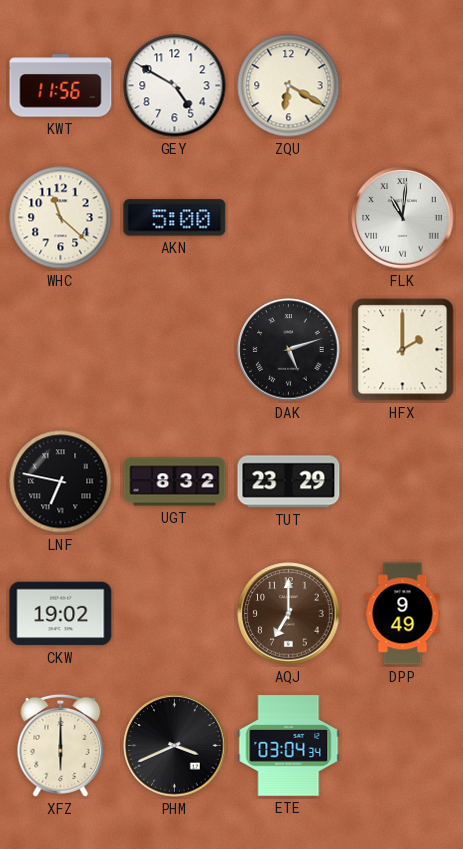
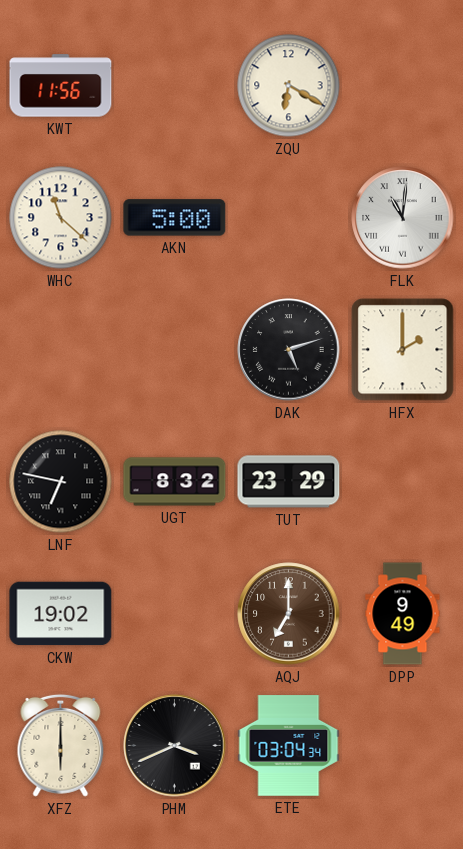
GEY: 4:50 -> none
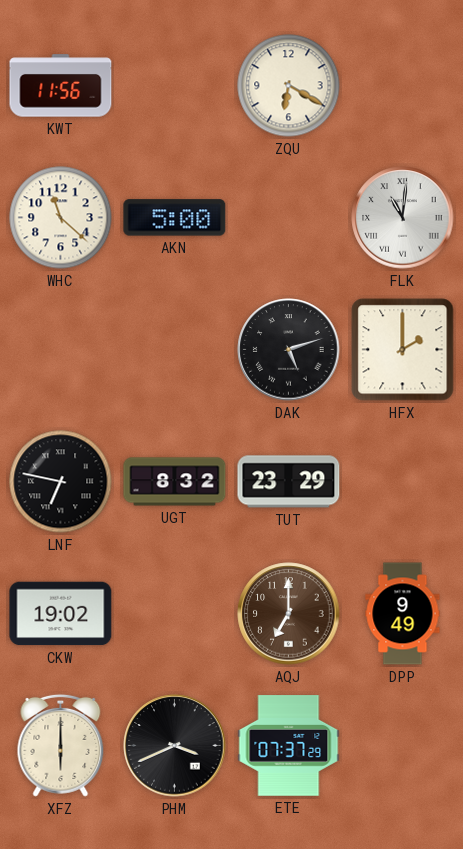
ETE: 03:04 -> 07:37
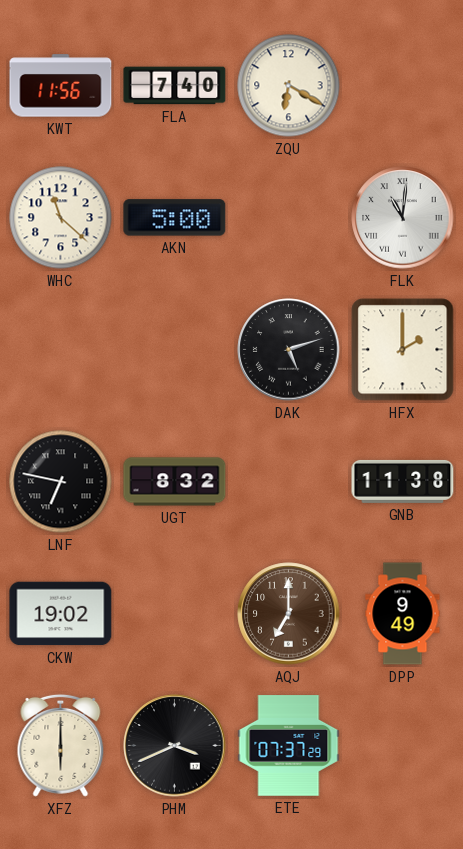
FLA: none -> 7:40
TUT: 23:29 -> none
GNB: none -> 11:38
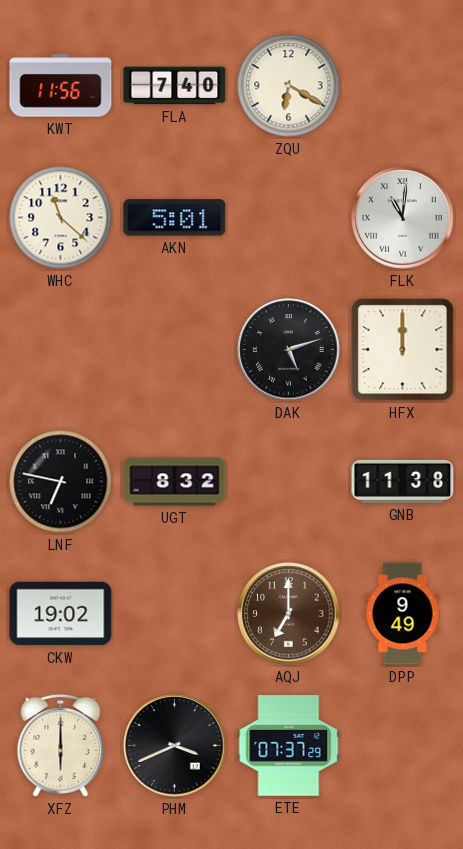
AKN: 5:00 -> 5:01
HFX: 2:00 -> 12:00
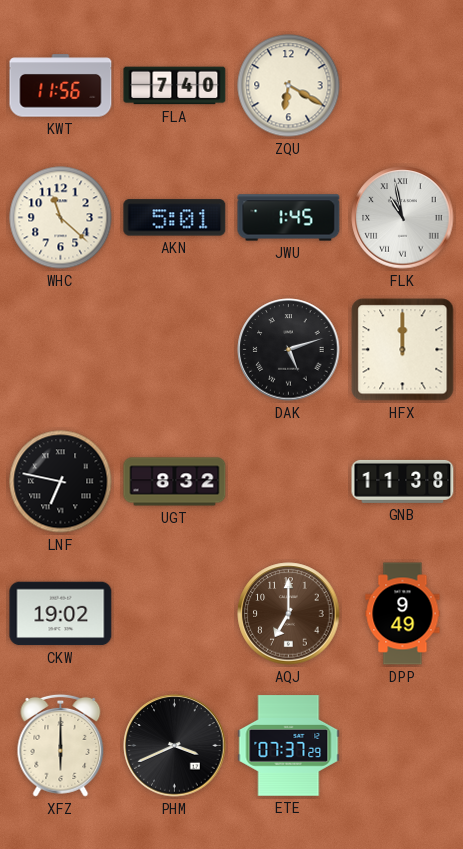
JWU: none -> 1:45
FLK: 11:01 -> 10:58
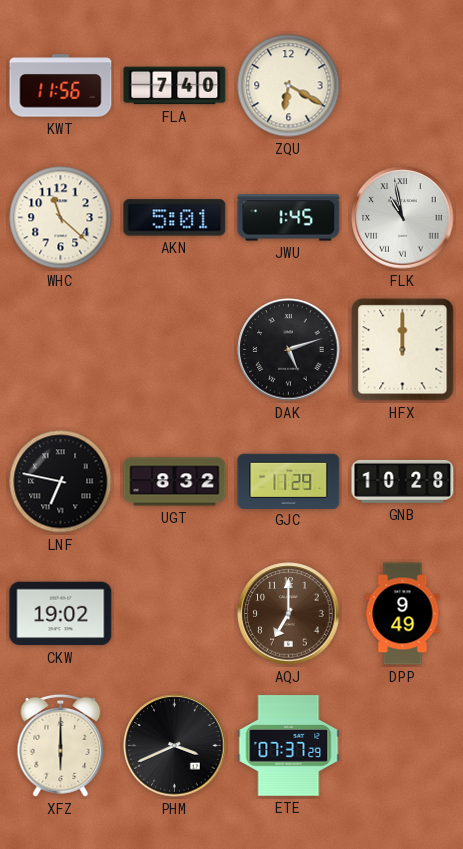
GJC: none -> 11:29
GNB: 11:38 -> 10:28
